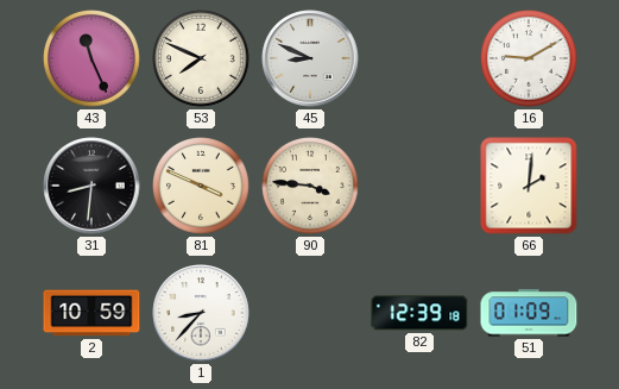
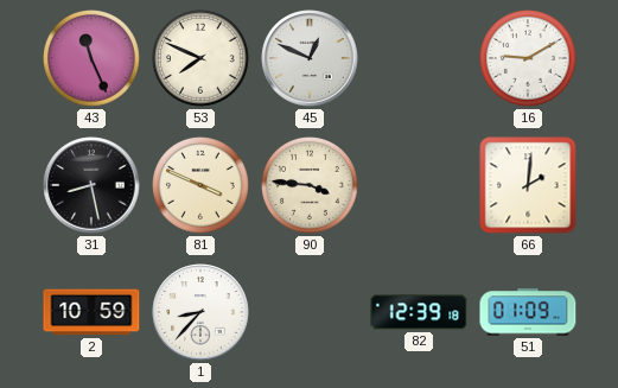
45: 8:49 -> 12:49
31: 8:31 -> 8:28
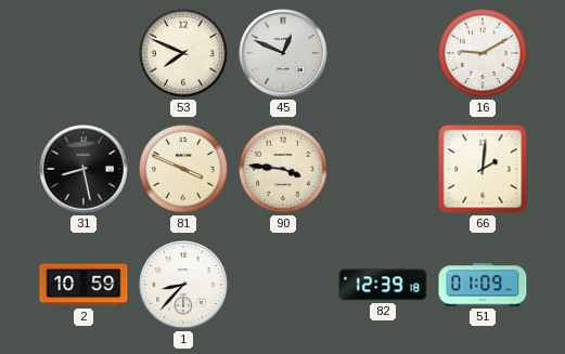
43: 11:26 -> none
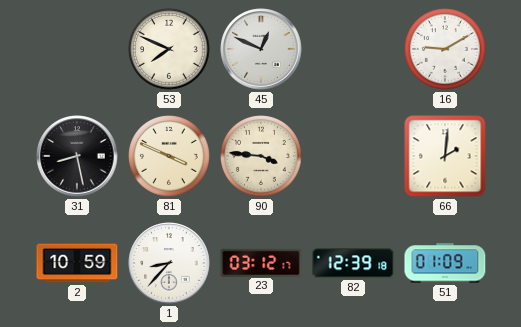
23: none -> 03:12
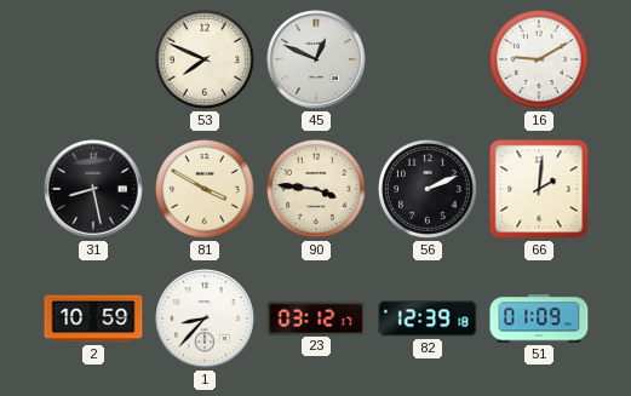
81: 3:49 -> 3:50
56: none -> 2:11
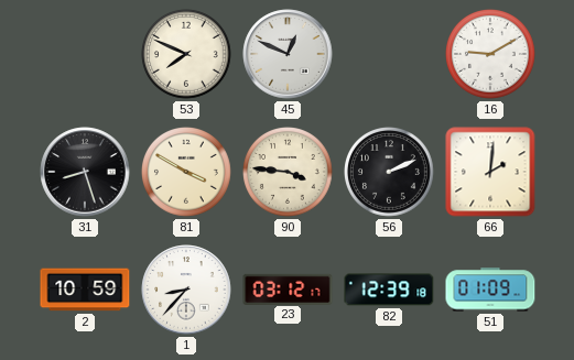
31: 8:28 -> 8:27
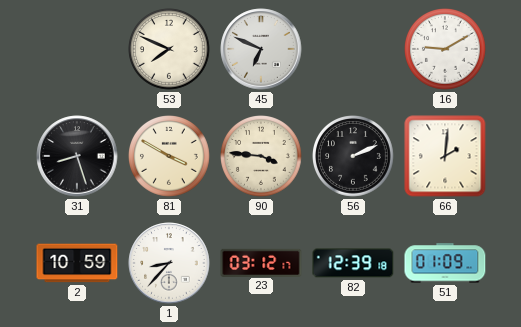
45: 12:49 -> 6:49
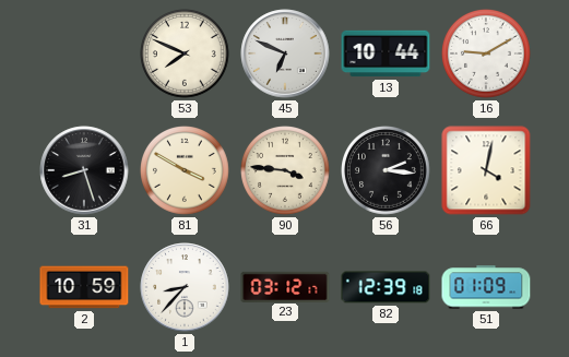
13: none -> 10:44
56: 2:11 -> 2:16
66: 2:01 -> 4:02
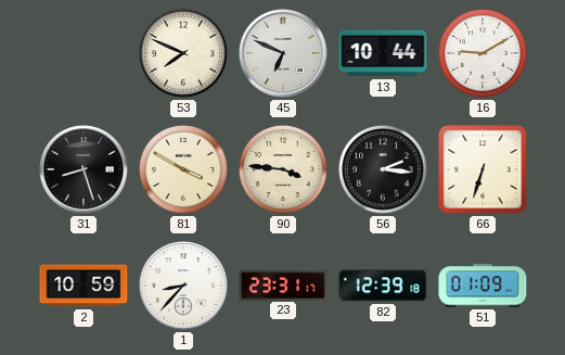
66: 4:02 -> 6:33
23: 03:12 -> 23:31
